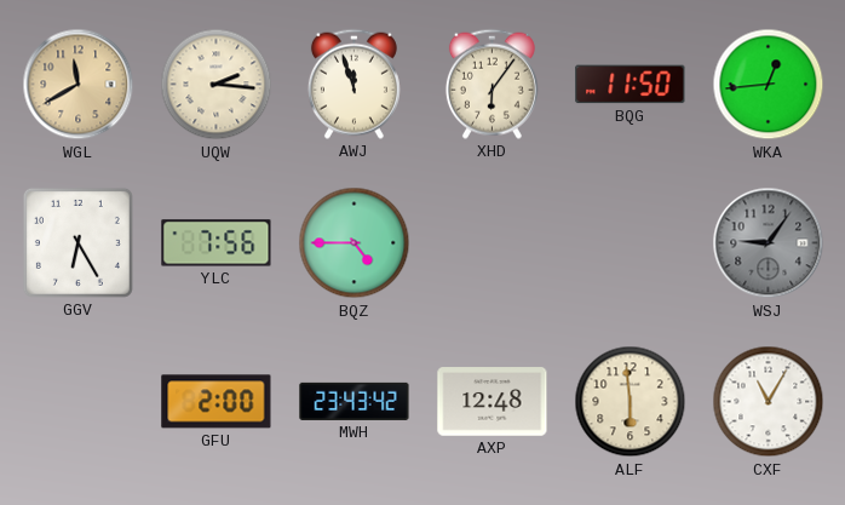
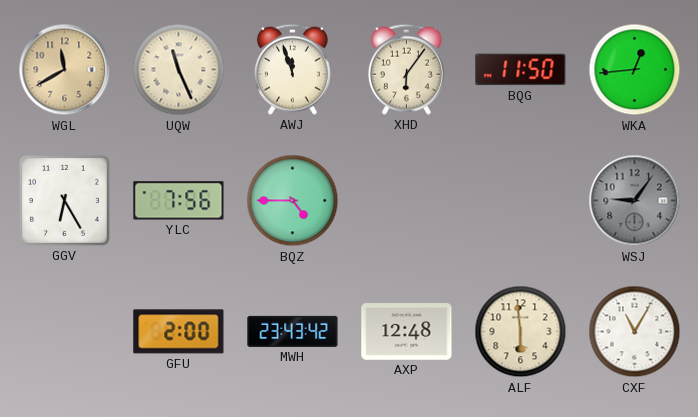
UQW: 2:16 -> 11:26
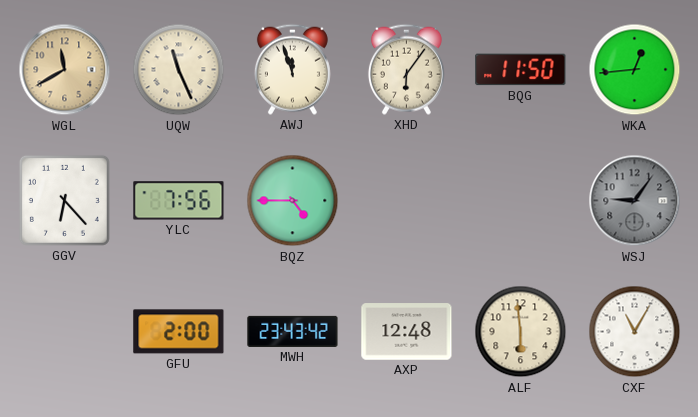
GGV: 6:25 -> 6:23
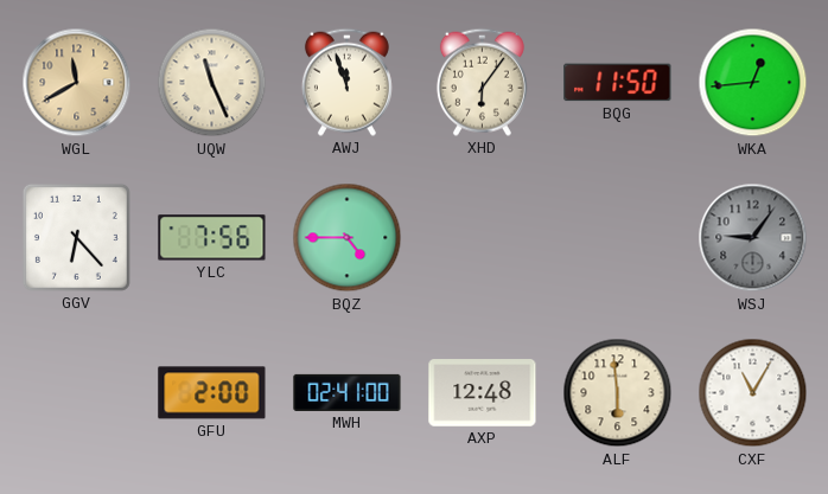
MWH: 23:43 -> 02:41
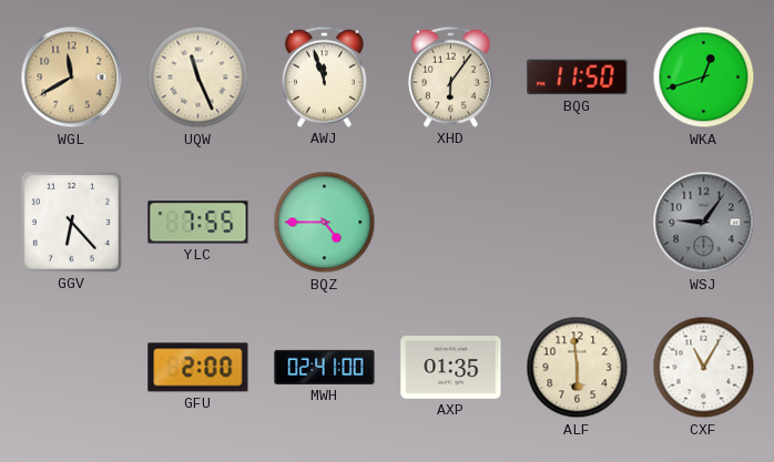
WKA: 12:44 -> 12:42
YLC: 7:56 -> 7:55
AXP: 12:48 -> 01:35
